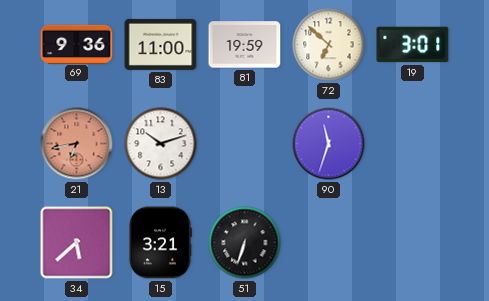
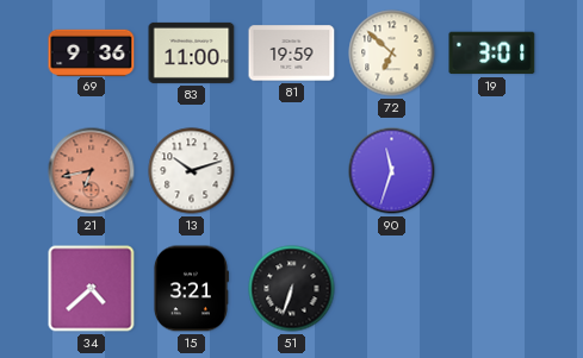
34: 5:38 -> 4:38
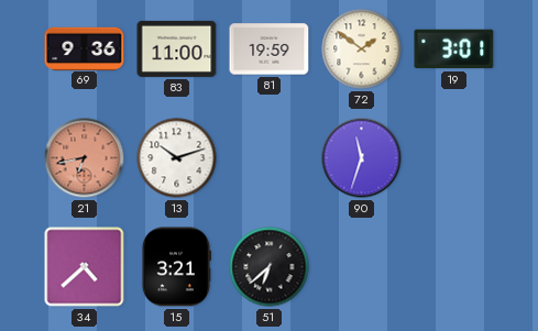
72: 6:52 -> 1:51
51: 6:33 -> 6:38
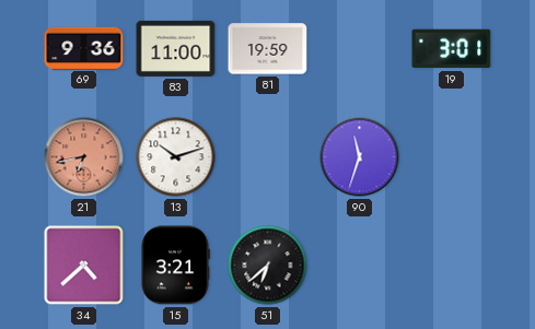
72: 1:51 -> none
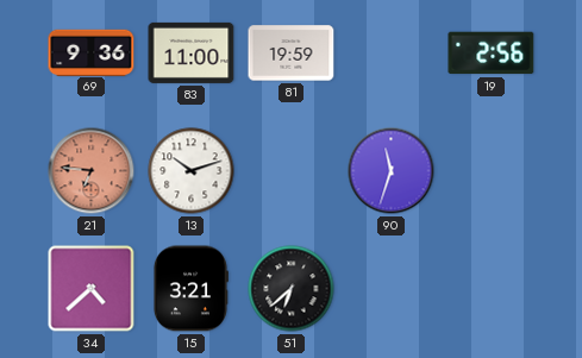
19: 3:01 -> 2:56
21: 6:43 -> 6:46
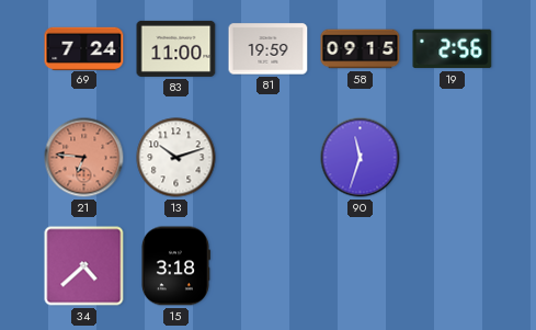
69: 9:36 -> 7:24
58: none -> 09:15
15: 3:21 -> 3:18
51: 6:38 -> none
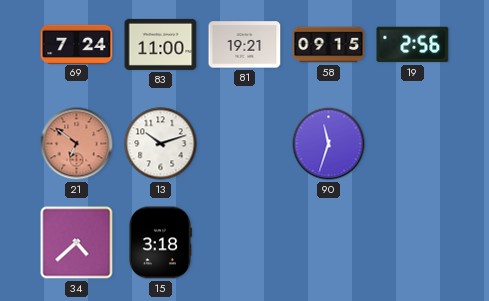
81: 19:59 -> 19:21
21: 6:46 -> 6:51
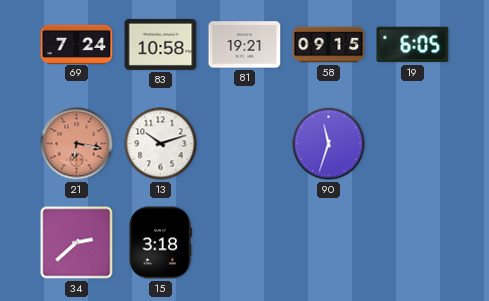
83: 11:00 -> 10:58
19: 2:56 -> 6:05
21: 6:51 -> 6:17
34: 4:38 -> 2:38
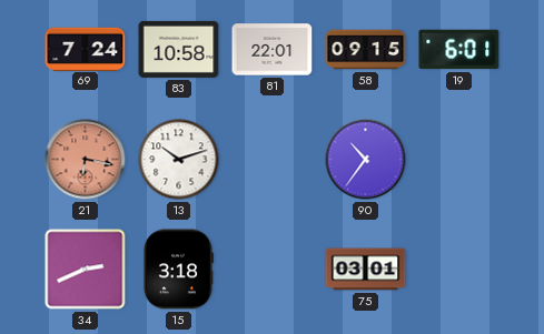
81: 19:21 -> 22:01
19: 6:05 -> 6:01
90: 11:33 -> 10:36
34: 2:38 -> 2:41
75: none -> 03:01
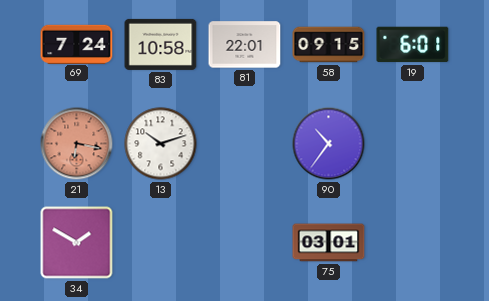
34: 2:41 -> 1:50
15: 3:18 -> none
